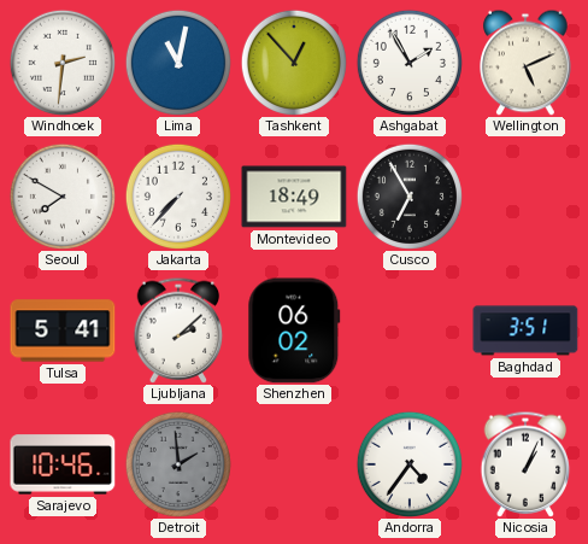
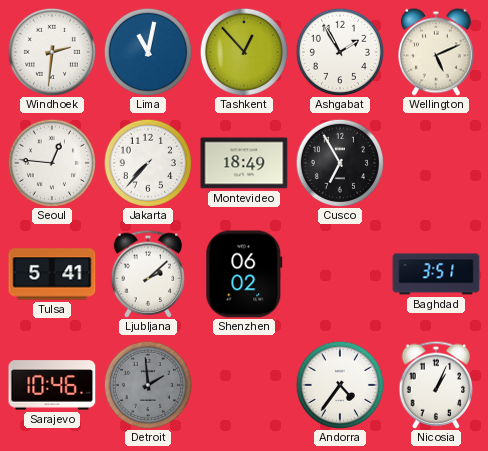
Seoul: 7:50 -> 12:46
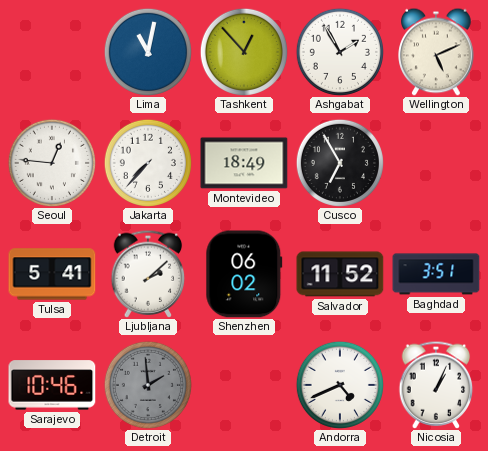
Windhoek: 2:31 -> none
Salvador: none -> 11:52
Andorra: 4:36 -> 4:41
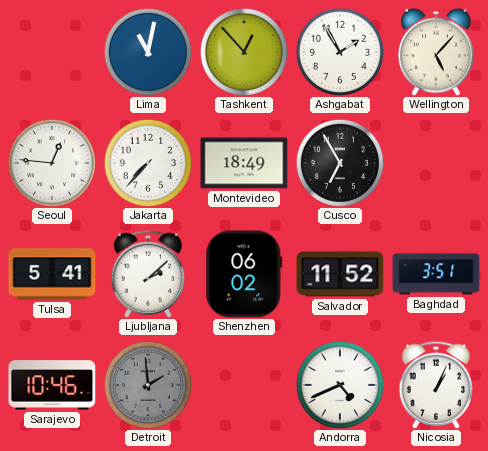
Wellington: 5:11 -> 5:07
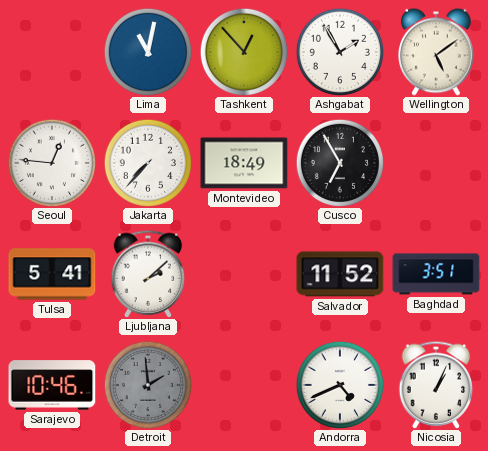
Wellington: 5:07 -> 5:09
Shenzhen: 06:02 -> none
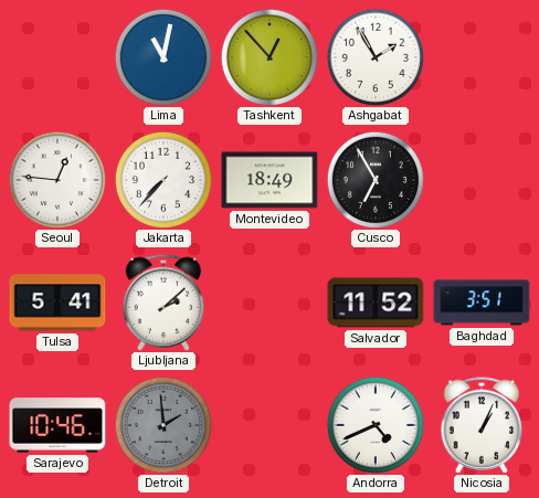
Wellington: 5:09 -> none
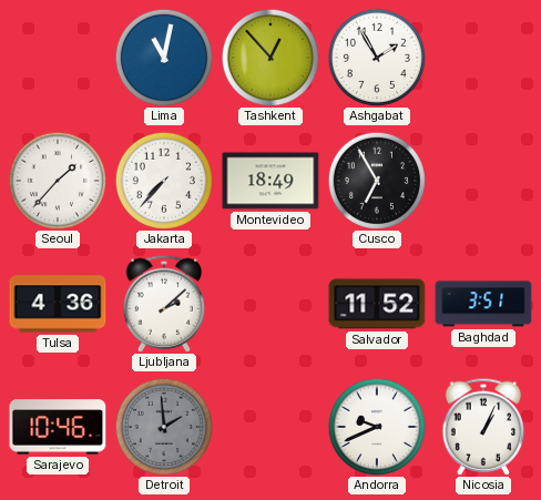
Seoul: 12:46 -> 1:37
Tulsa: 5:41 -> 4:36
Andorra: 4:41 -> 9:41
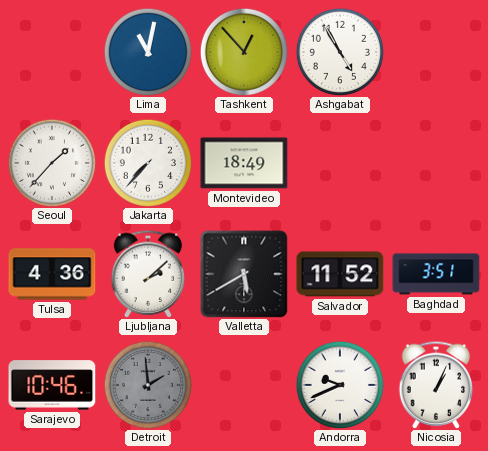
Ashgabat: 1:55 -> 4:55
Cusco: 6:55 -> none
Valletta: none -> 5:40
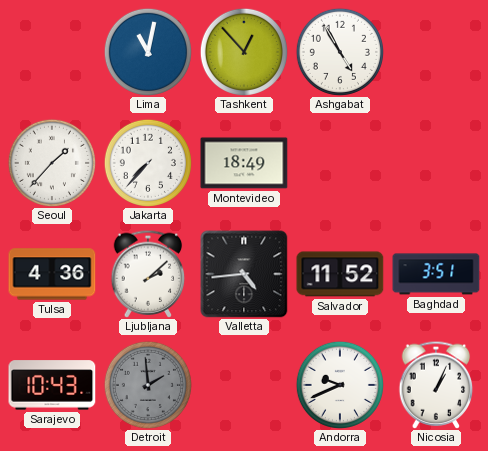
Valletta: 5:40 -> 4:44
Sarajevo: 10:46 -> 10:43
